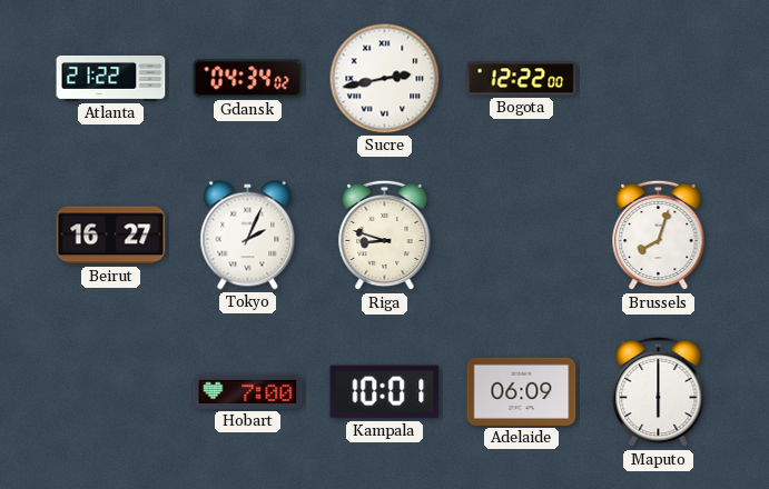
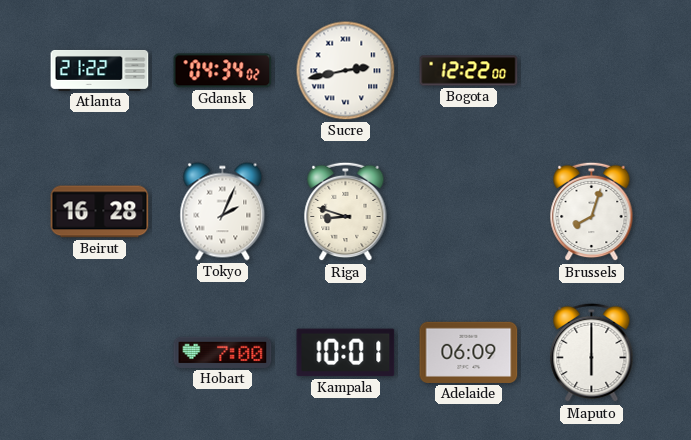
Beirut: 16:27 -> 16:28
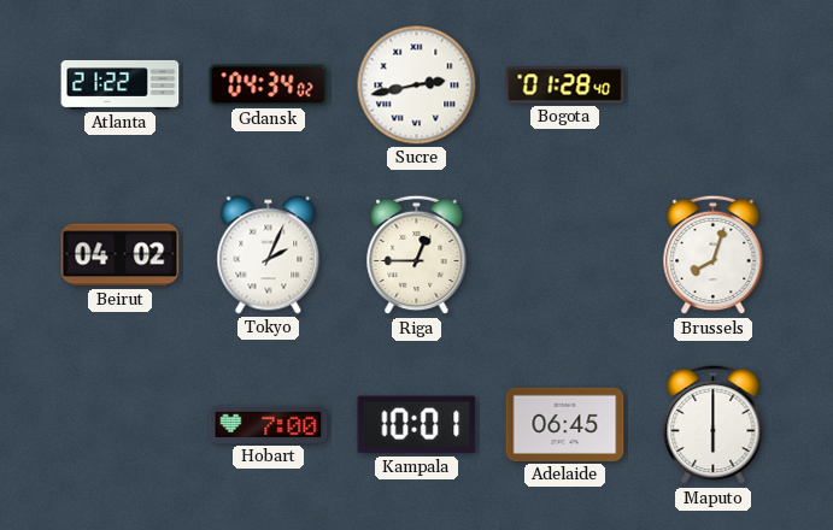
Bogota: 12:22 -> 01:28
Beirut: 16:28 -> 04:02
Riga: 8:48 -> 12:45
Adelaide: 06:09 -> 06:45
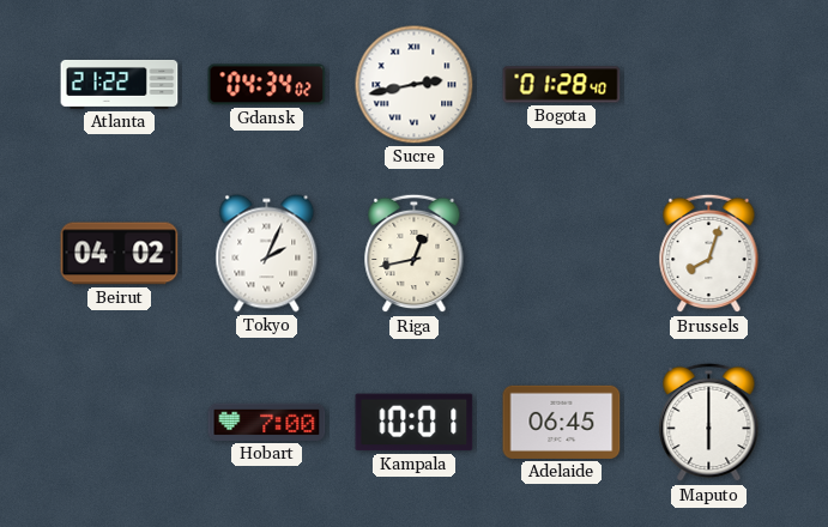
Riga: 12:45 -> 12:43
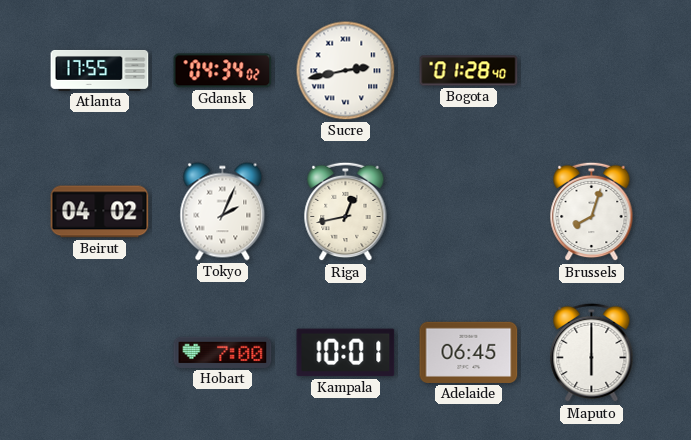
Atlanta: 21:22 -> 17:55
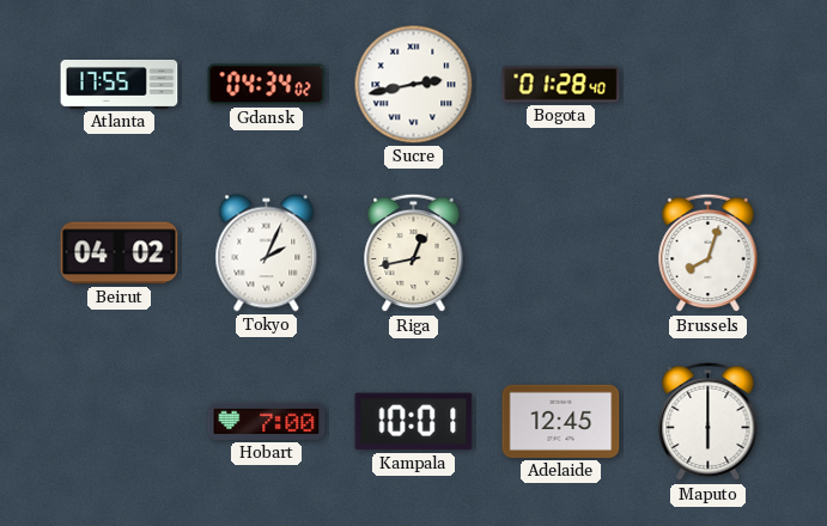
Adelaide: 06:45 -> 12:45
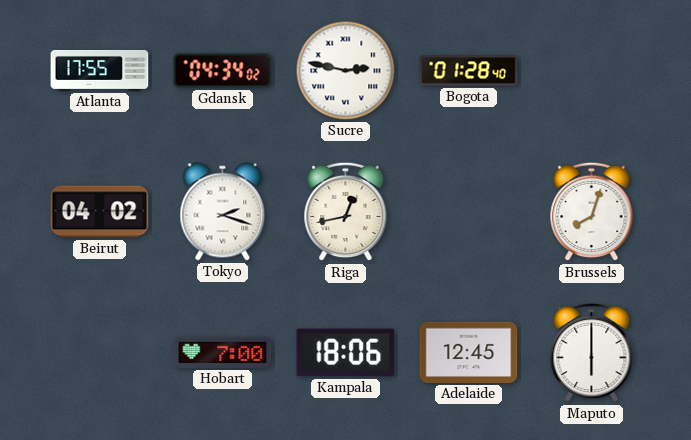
Sucre: 2:43 -> 2:47
Tokyo: 2:04 -> 2:18
Kampala: 10:01 -> 18:06
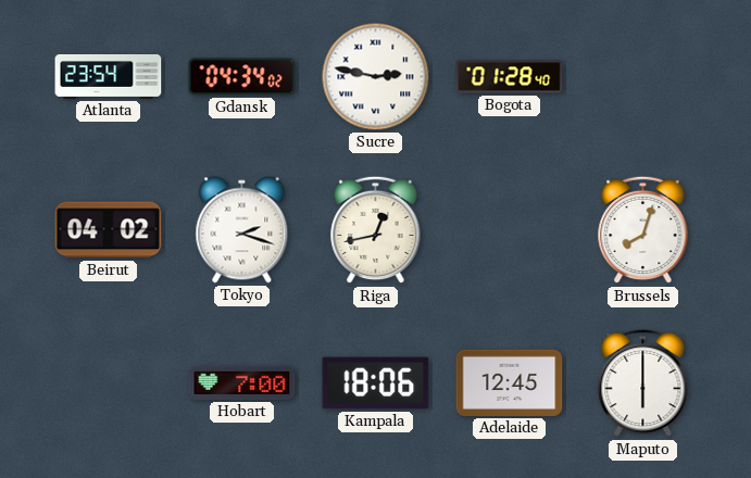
Atlanta: 17:55 -> 23:54
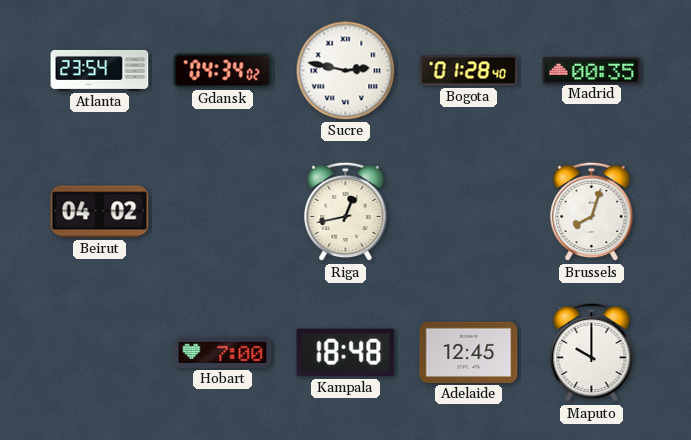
Madrid: none -> 00:35
Tokyo: 2:18 -> none
Kampala: 18:06 -> 18:48
Maputo: 6:00 -> 10:00
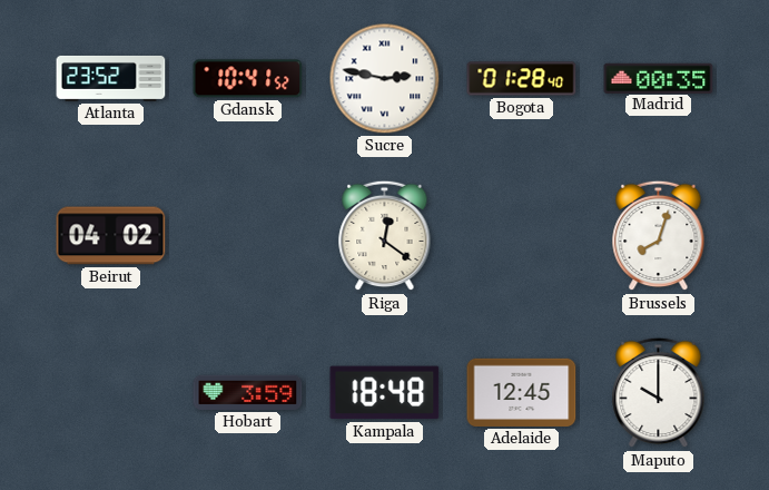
Atlanta: 23:54 -> 23:52
Gdansk: 04:34 -> 10:41
Riga: 12:43 -> 12:21
Hobart: 7:00 -> 3:59
